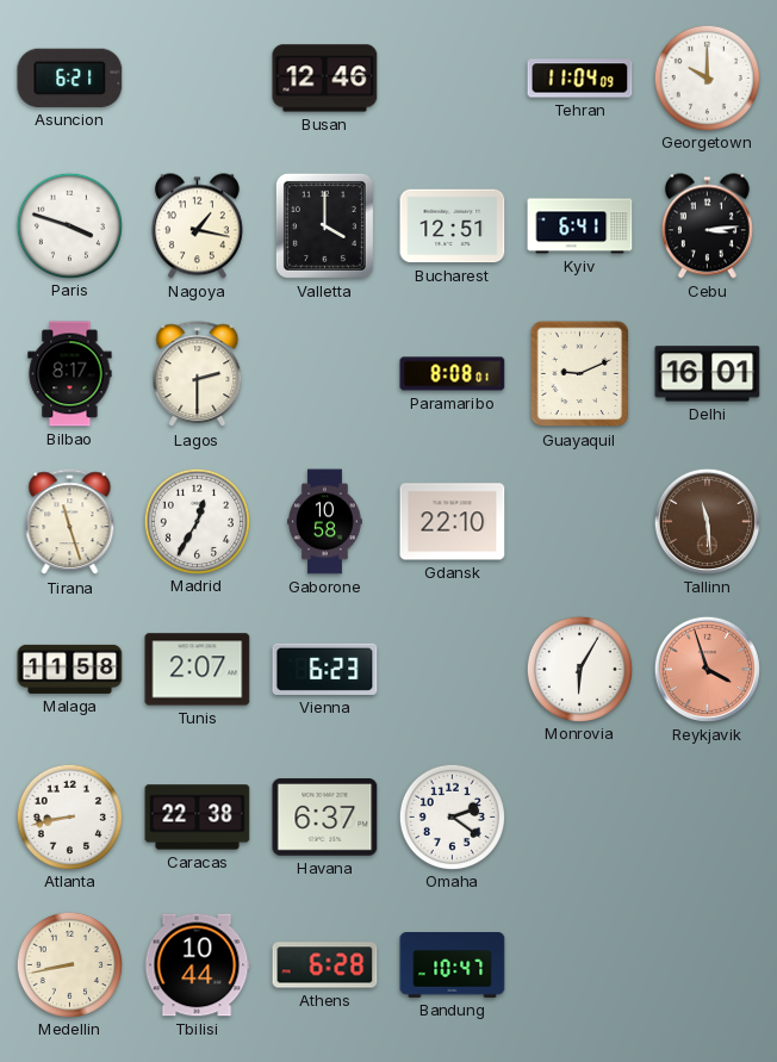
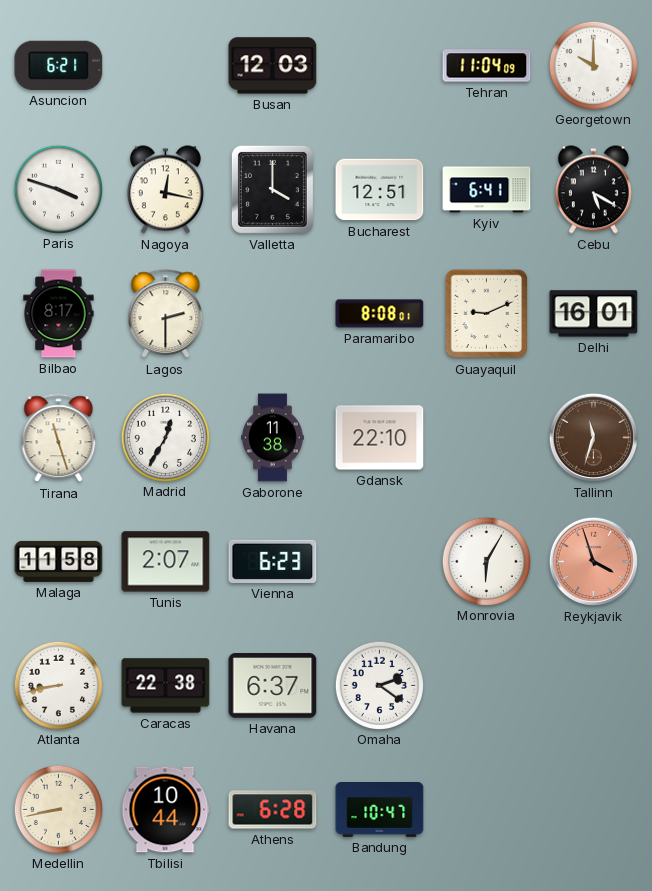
Busan: 12:46 -> 12:03
Nagoya: 1:17 -> 12:17
Cebu: 3:14 -> 5:20
Gaborone: 10:58 -> 11:38
Tallinn: 11:29 -> 11:33
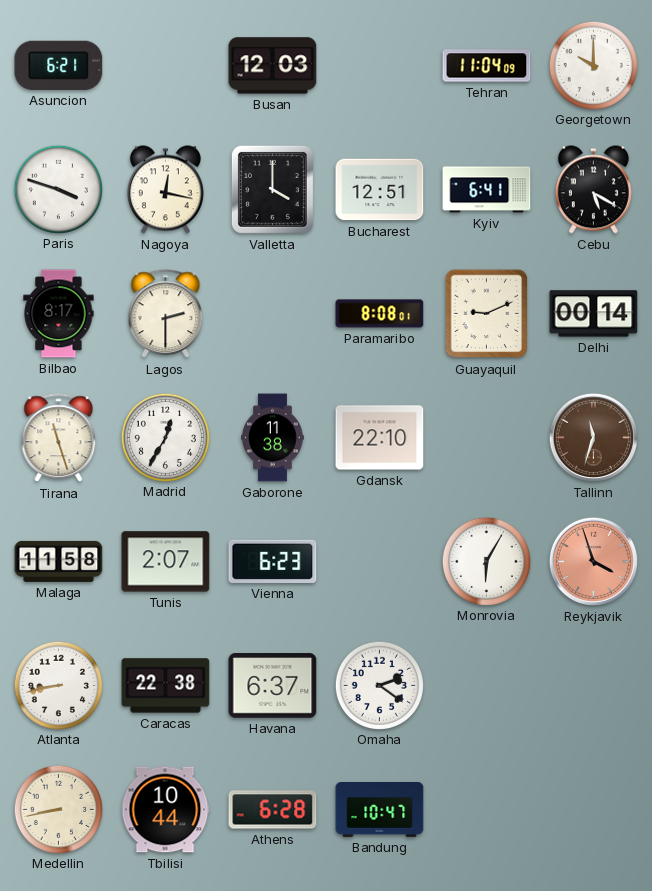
Delhi: 16:01 -> 00:14
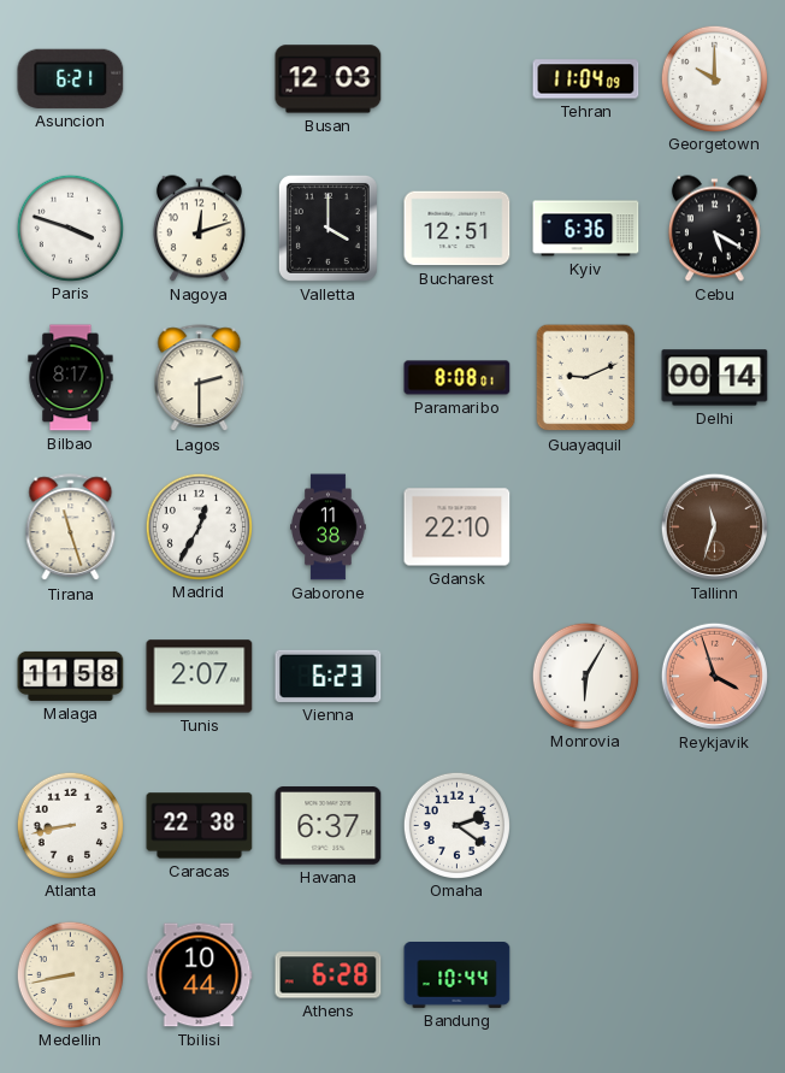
Nagoya: 12:17 -> 12:12
Kyiv: 6:41 -> 6:36
Bandung: 10:47 -> 10:44
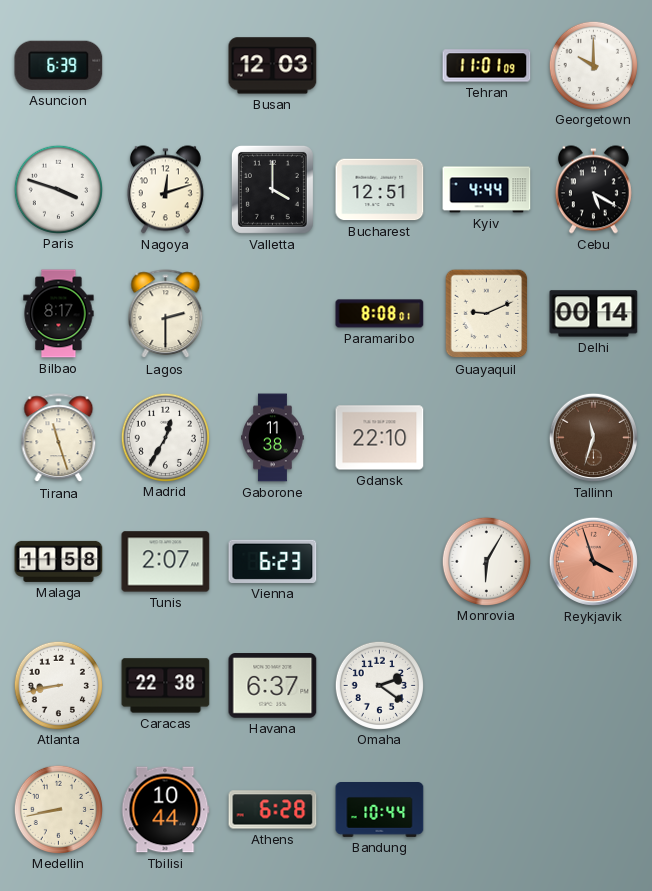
Asuncion: 6:21 -> 6:39
Tehran: 11:04 -> 11:01
Kyiv: 6:36 -> 4:44
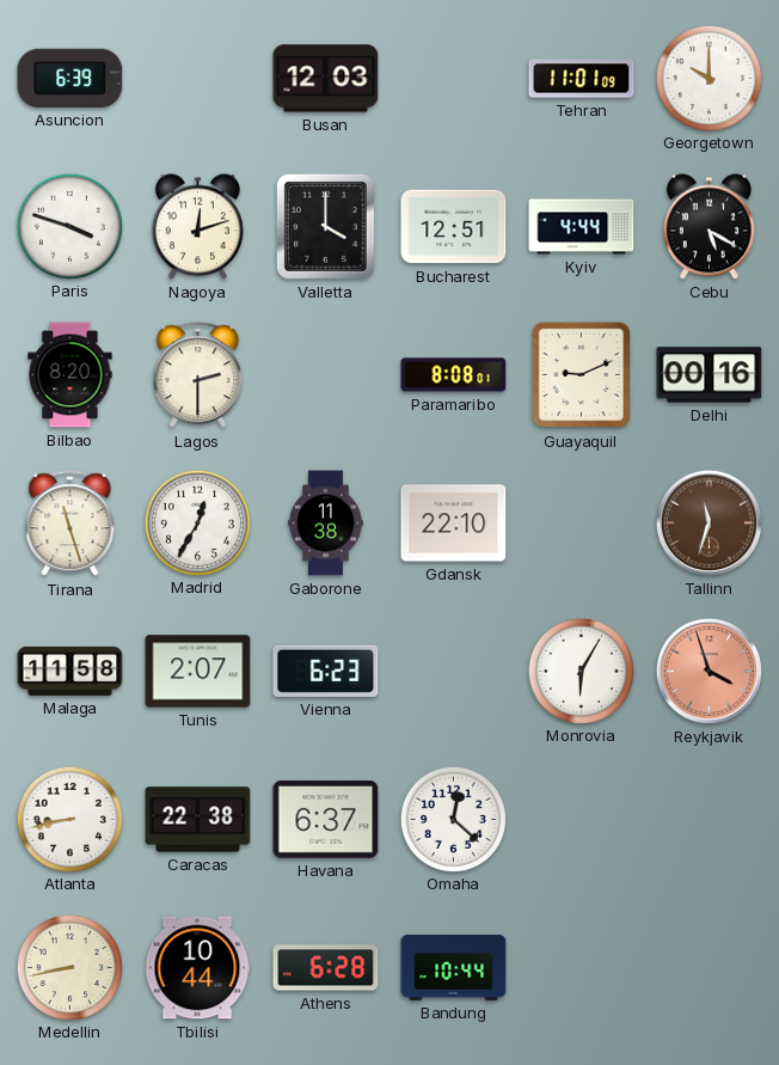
Bilbao: 8:17 -> 8:20
Delhi: 00:14 -> 00:16
Omaha: 2:21 -> 12:22
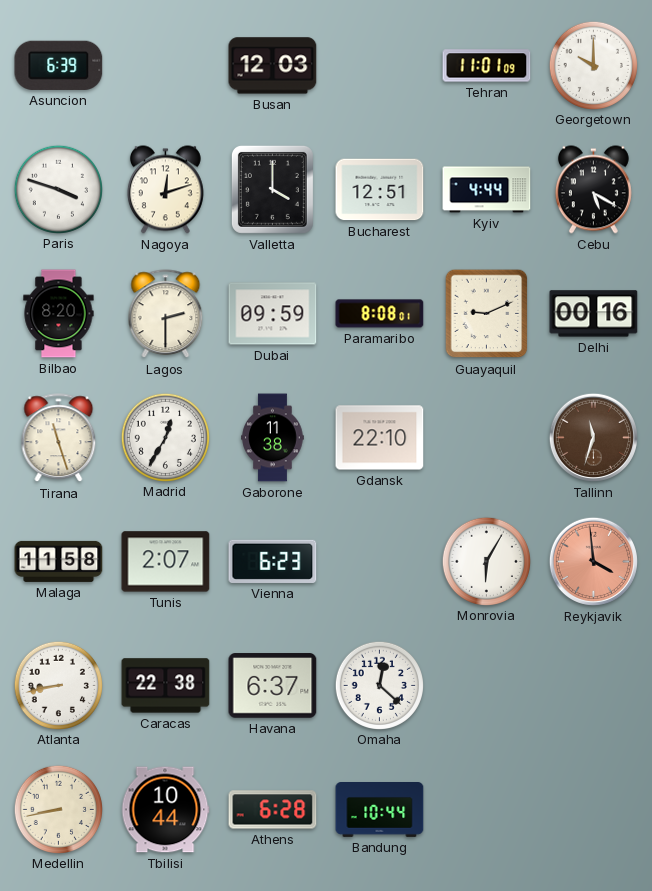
Dubai: none -> 09:59
Reykjavik: 3:57 -> 3:59
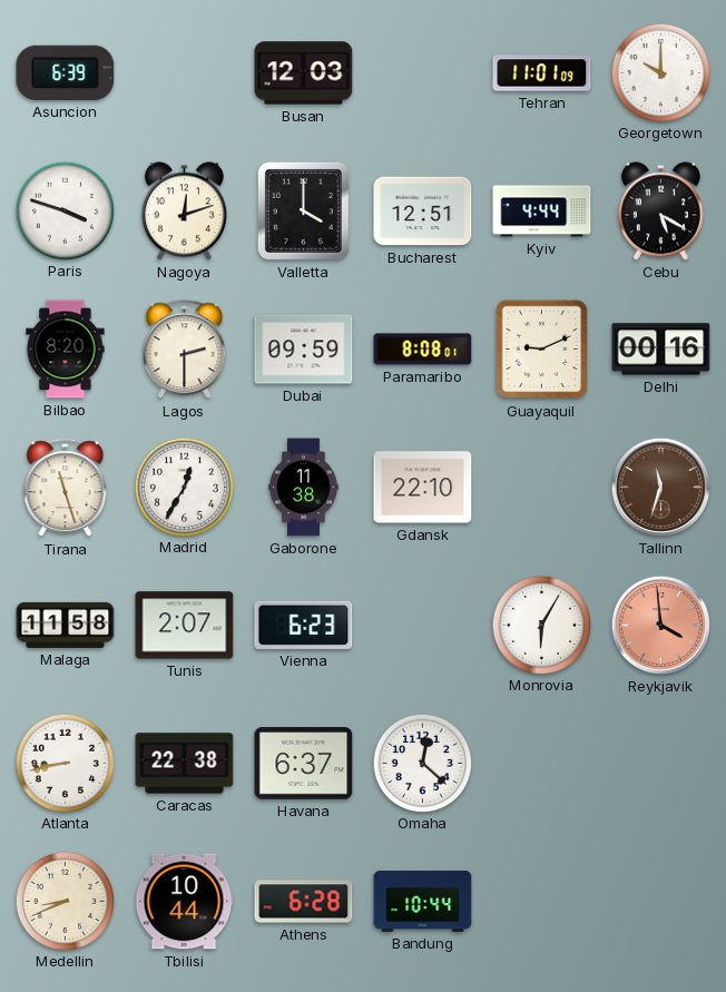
Medellin: 8:43 -> 8:41
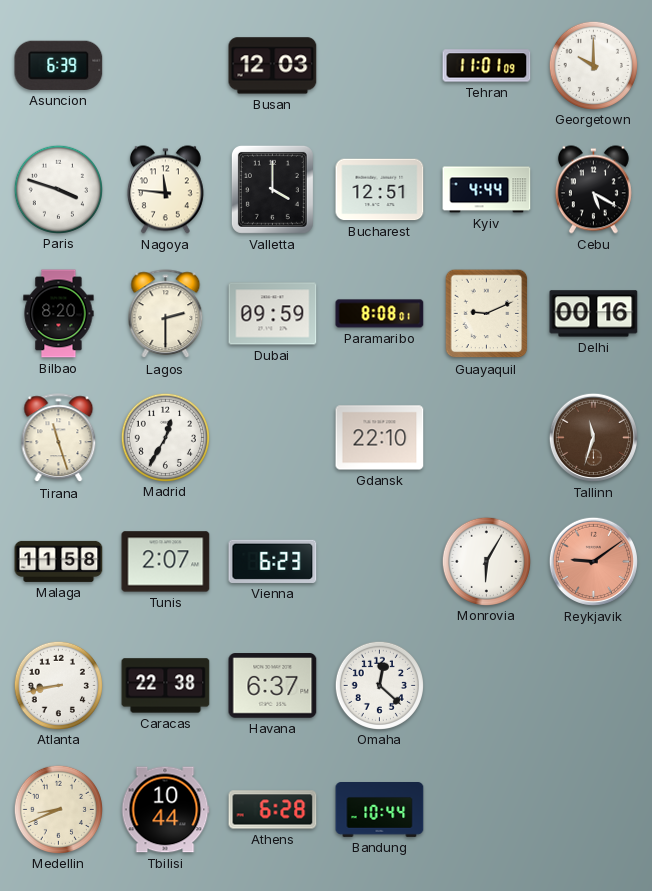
Nagoya: 12:12 -> 11:46
Gaborone: 11:38 -> none
Reykjavik: 3:59 -> 9:09
